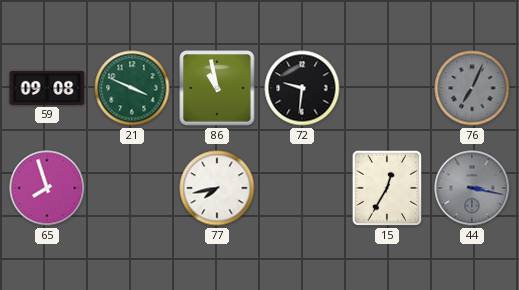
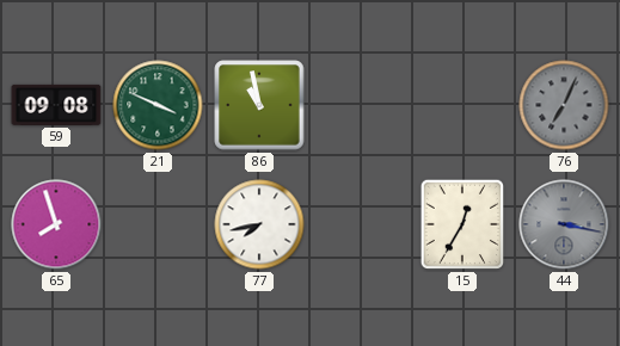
72: 9:31 -> none
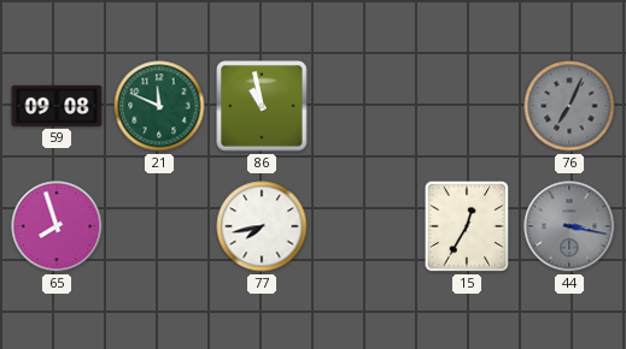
21: 3:49 -> 11:49
